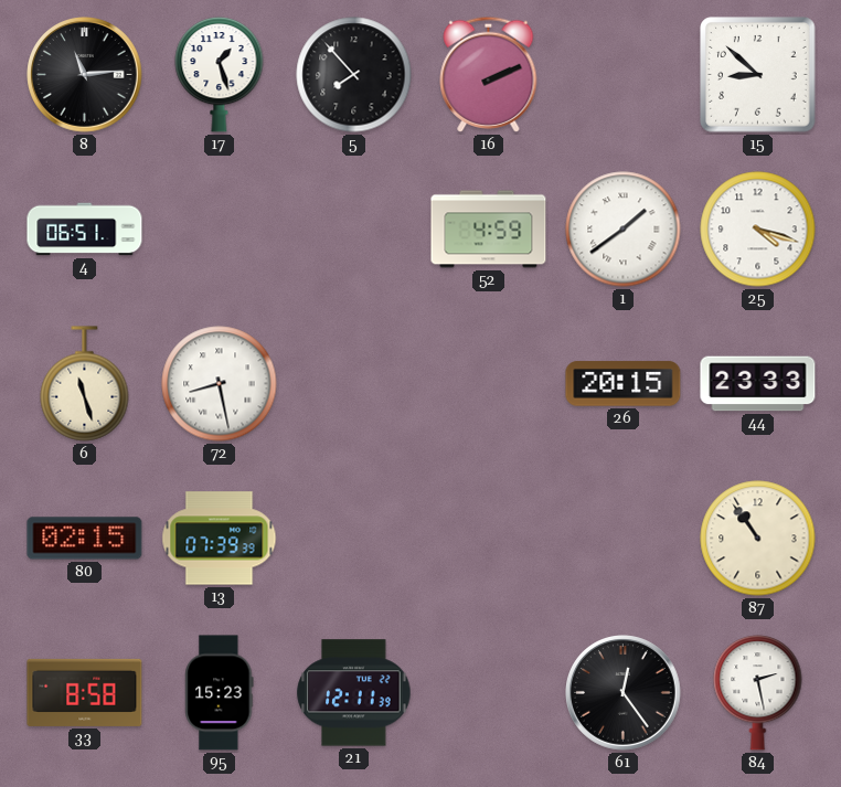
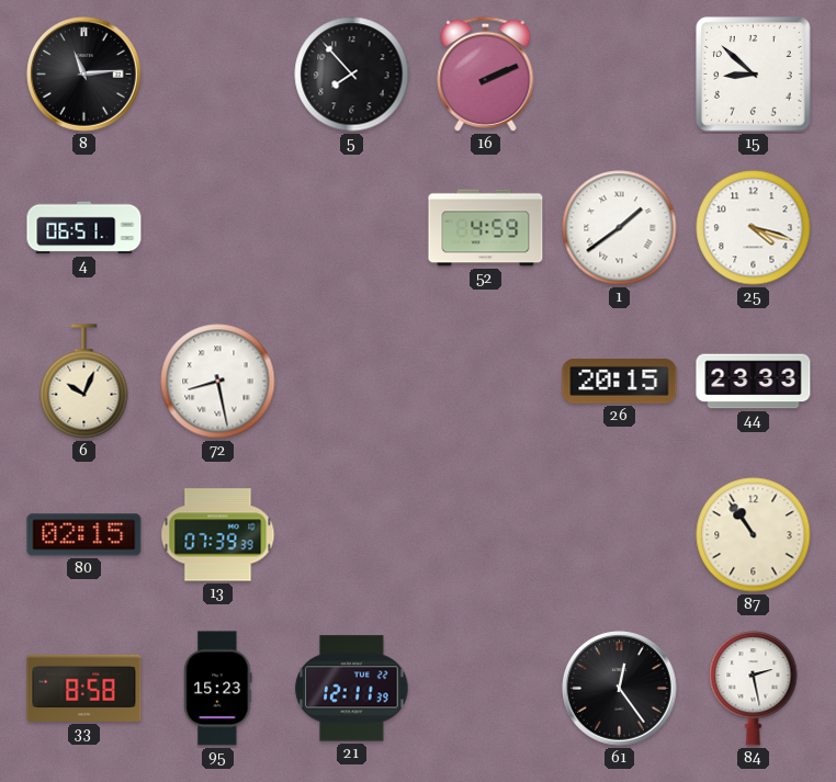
17: 1:27 -> none
6: 11:27 -> 10:04
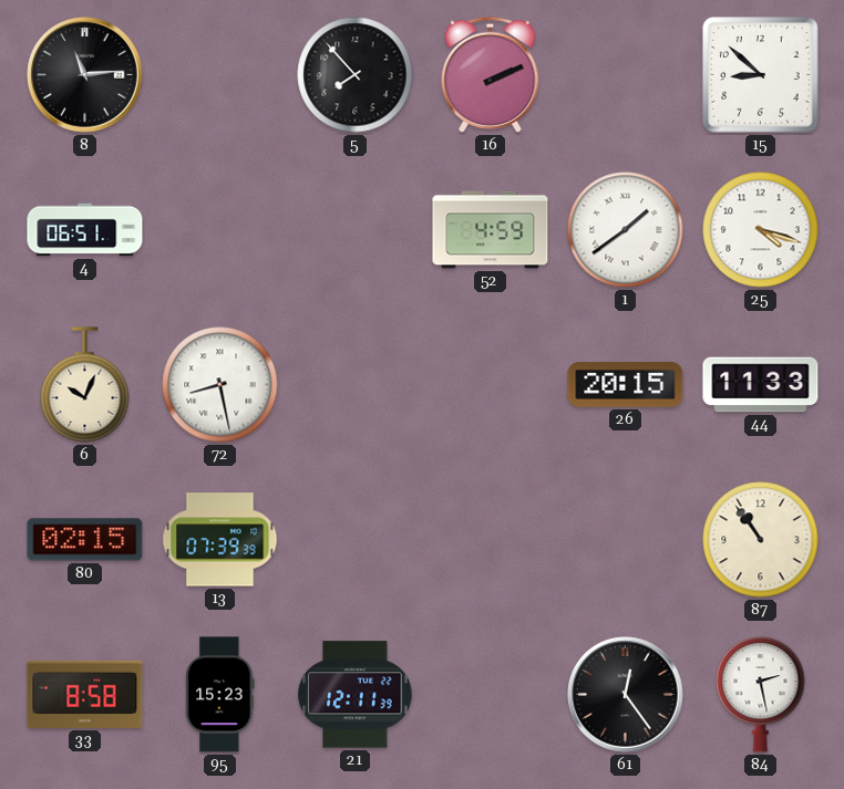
44: 23:33 -> 11:33
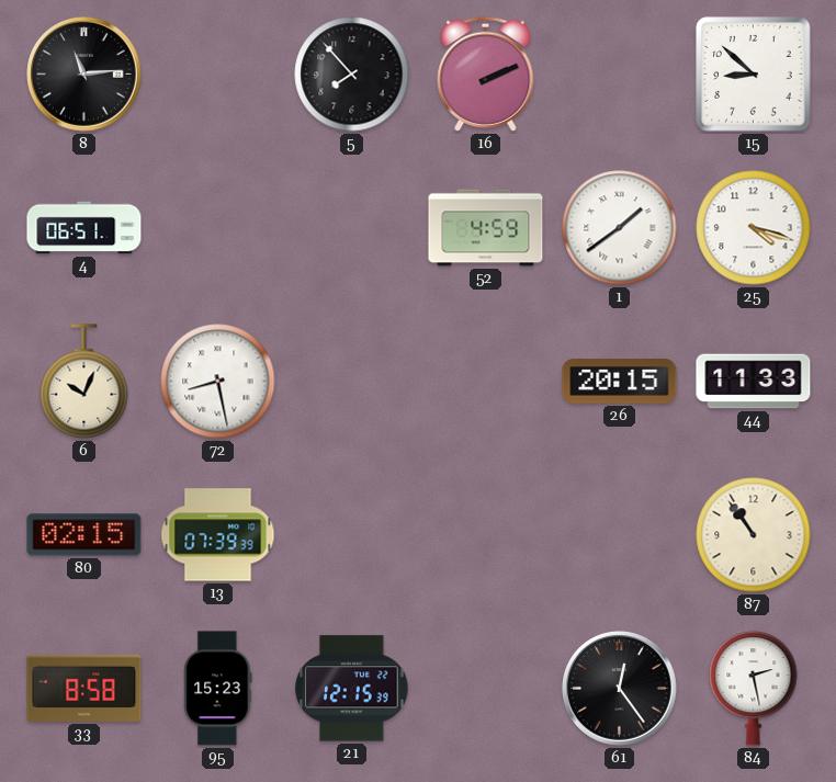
21: 12:11 -> 12:15
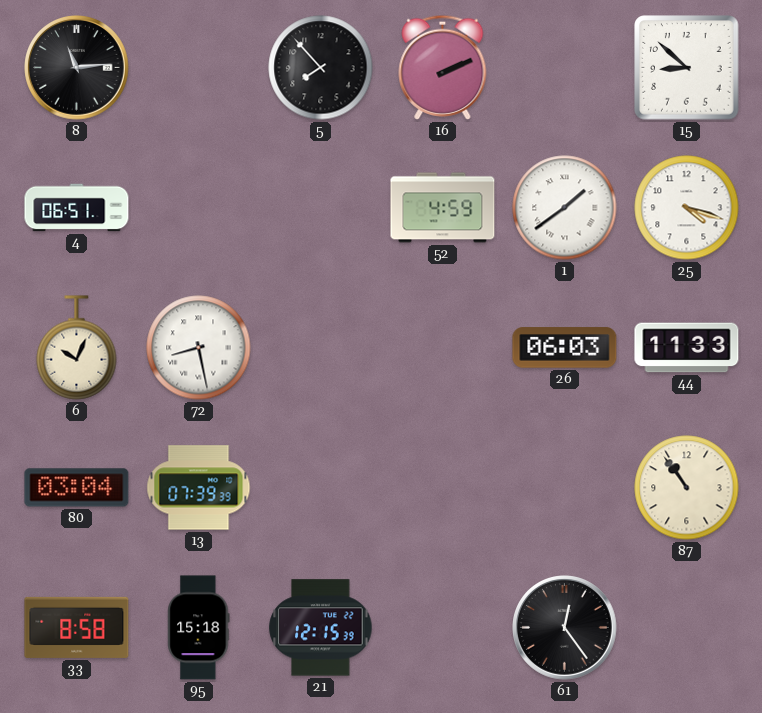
26: 20:15 -> 06:03
80: 02:15 -> 03:04
95: 15:23 -> 15:18
84: 2:28 -> none
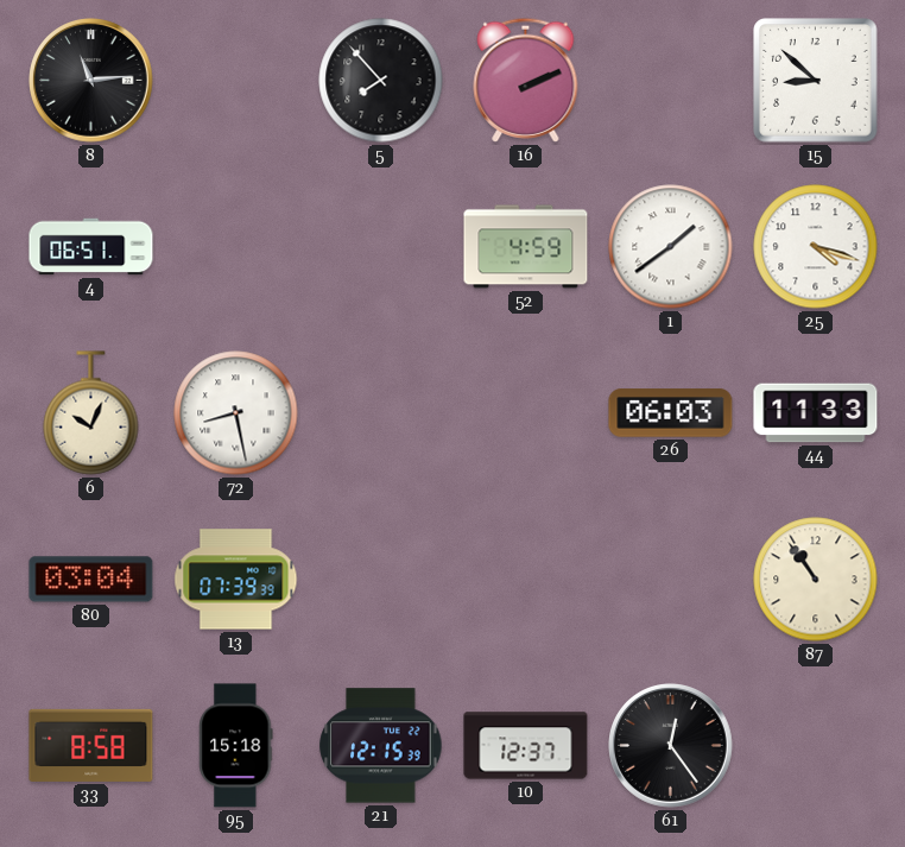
10: none -> 12:37
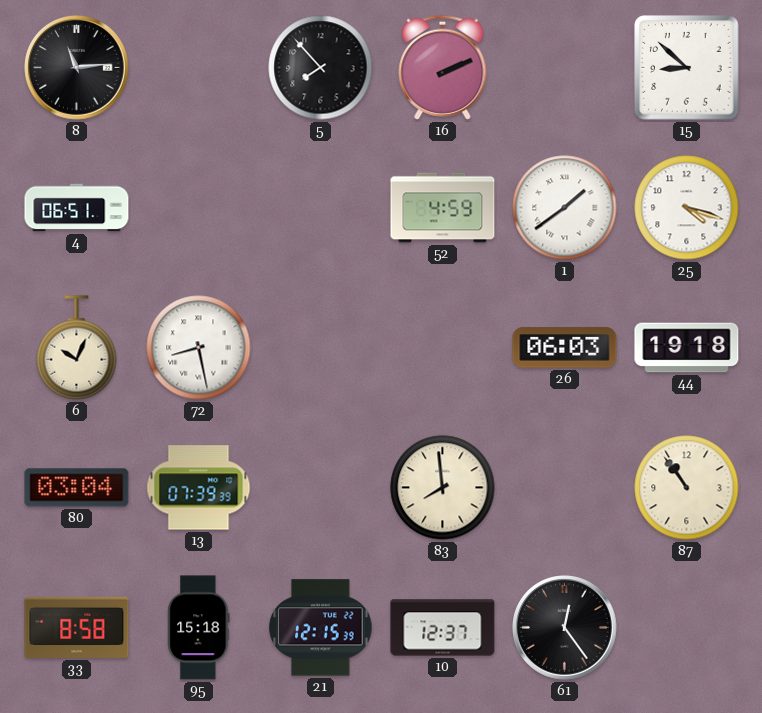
44: 11:33 -> 19:18
83: none -> 7:59
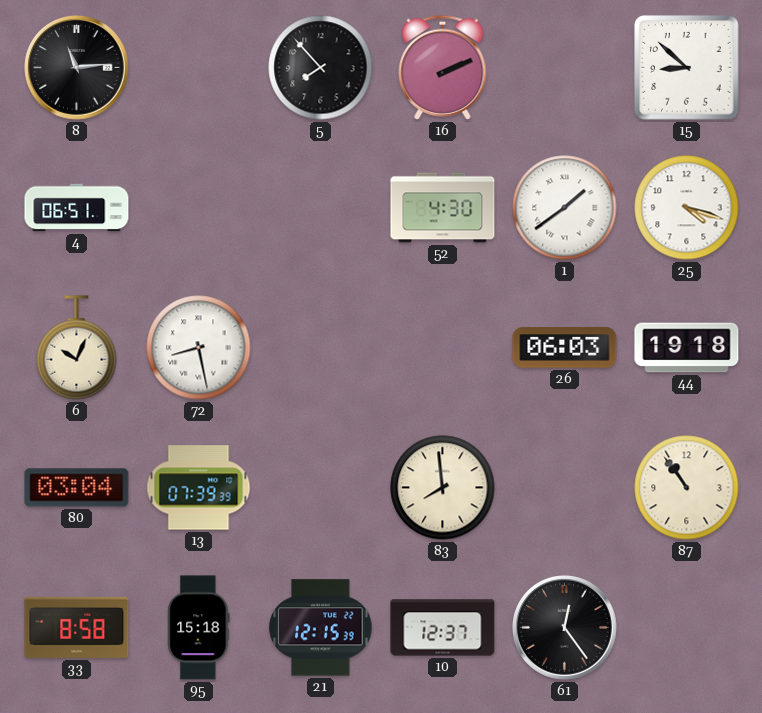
52: 4:59 -> 4:30
